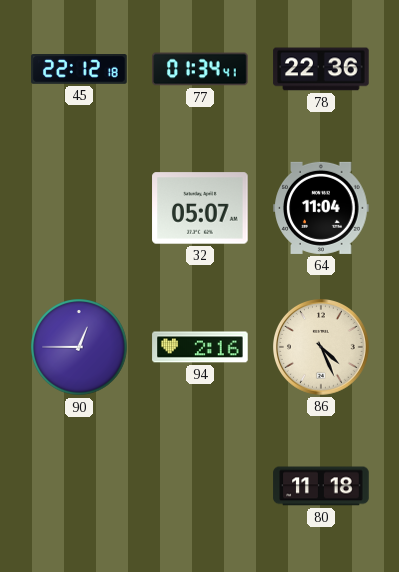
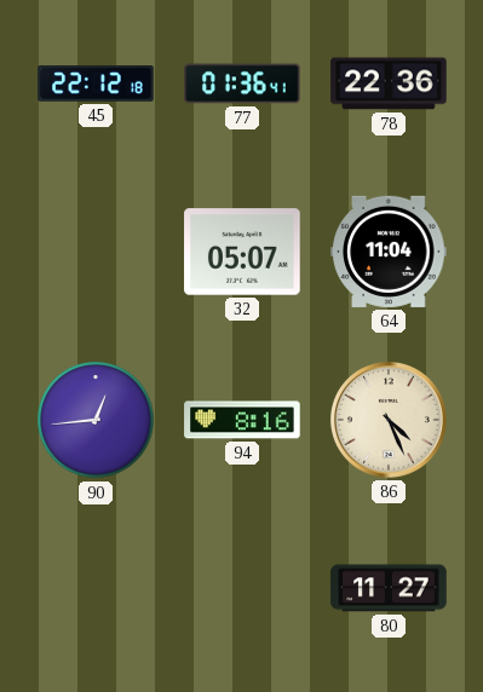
77: 01:34 -> 01:36
90: 12:45 -> 12:44
94: 2:16 -> 8:16
80: 11:18 -> 11:27
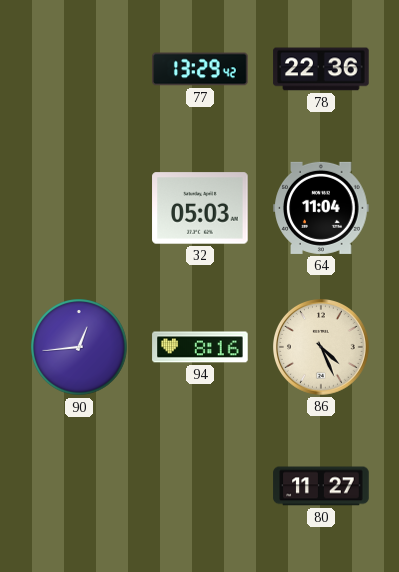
45: 22:12 -> none
77: 01:36 -> 13:29
32: 05:07 -> 05:03
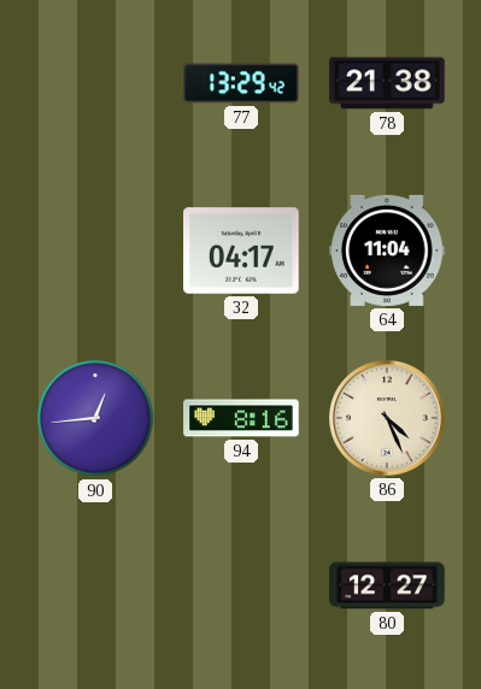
78: 22:36 -> 21:38
32: 05:03 -> 04:17
80: 11:27 -> 12:27
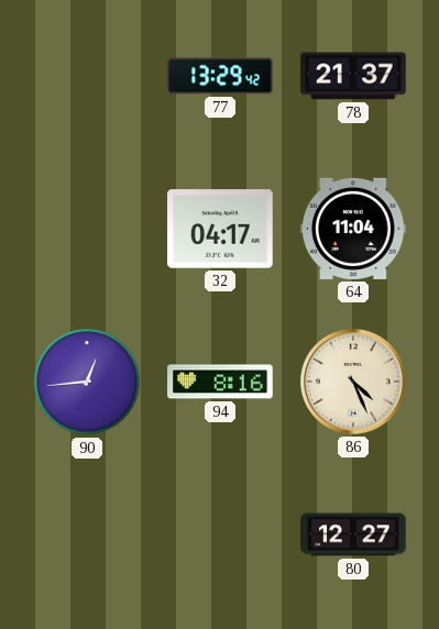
78: 21:38 -> 21:37
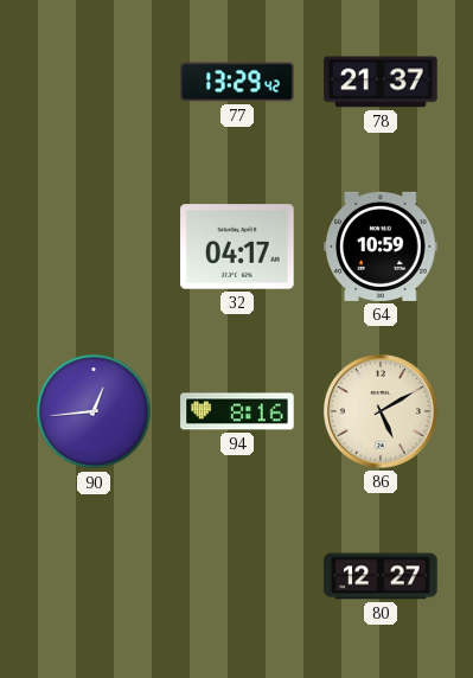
64: 11:04 -> 10:59
86: 4:26 -> 5:10
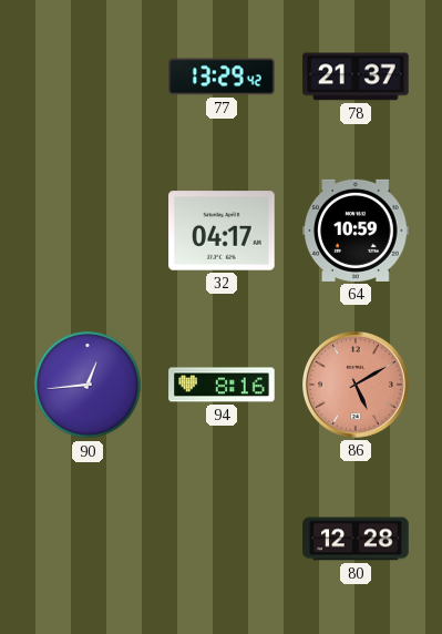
86 dial: cream -> salmon
80: 12:27 -> 12:28
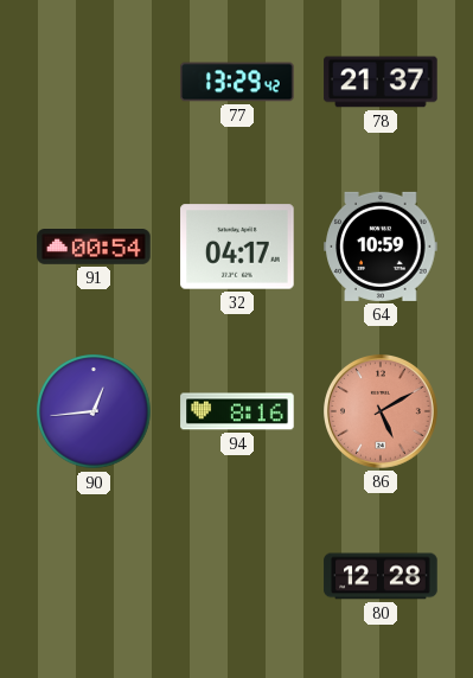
91: none -> 00:54
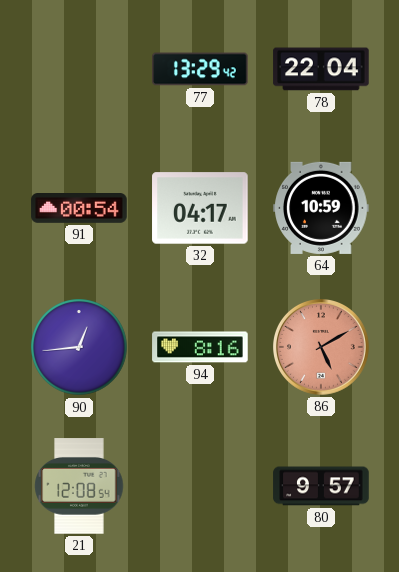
78: 21:37 -> 22:04
21: none -> 12:08
80: 12:28 -> 9:57
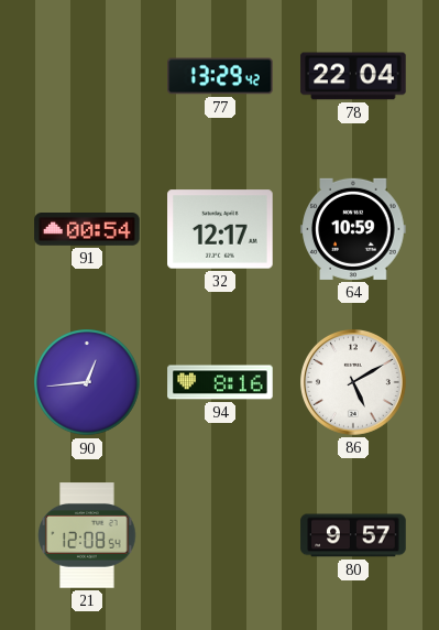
32: 04:17 -> 12:17
86 dial: salmon -> white
